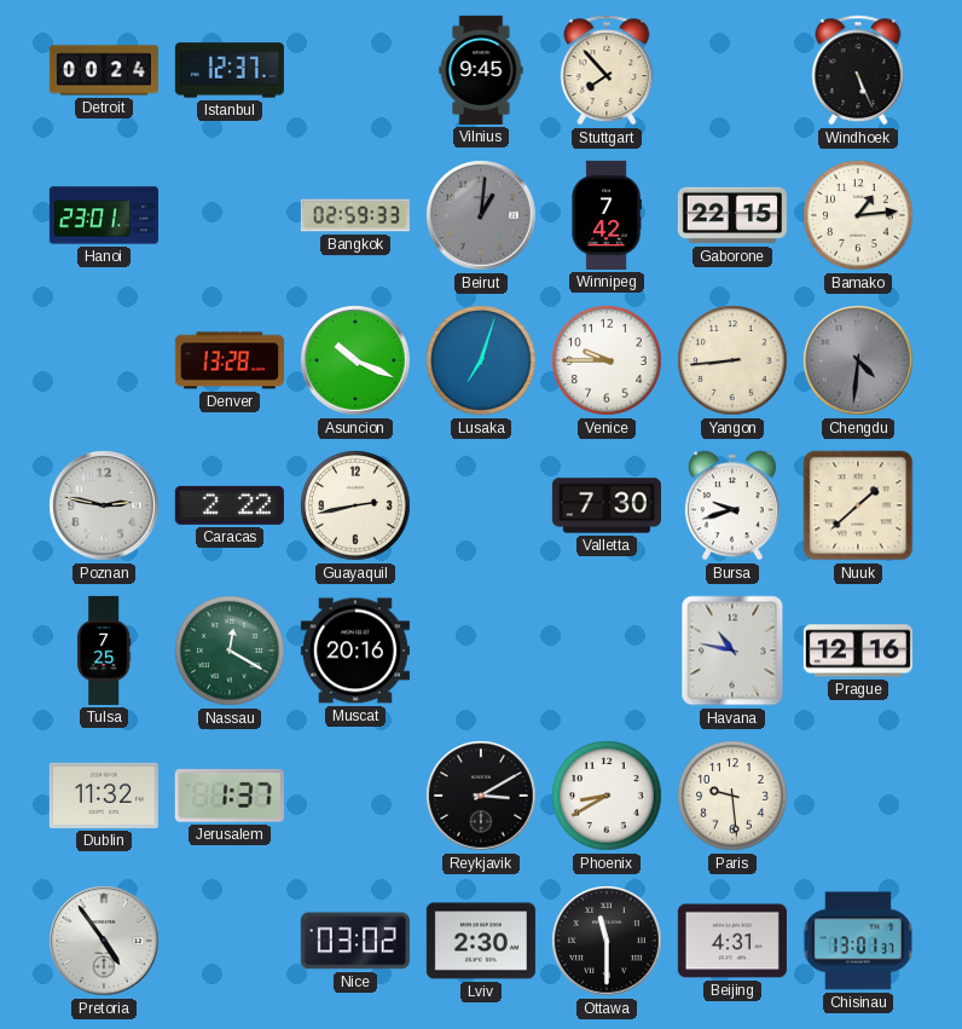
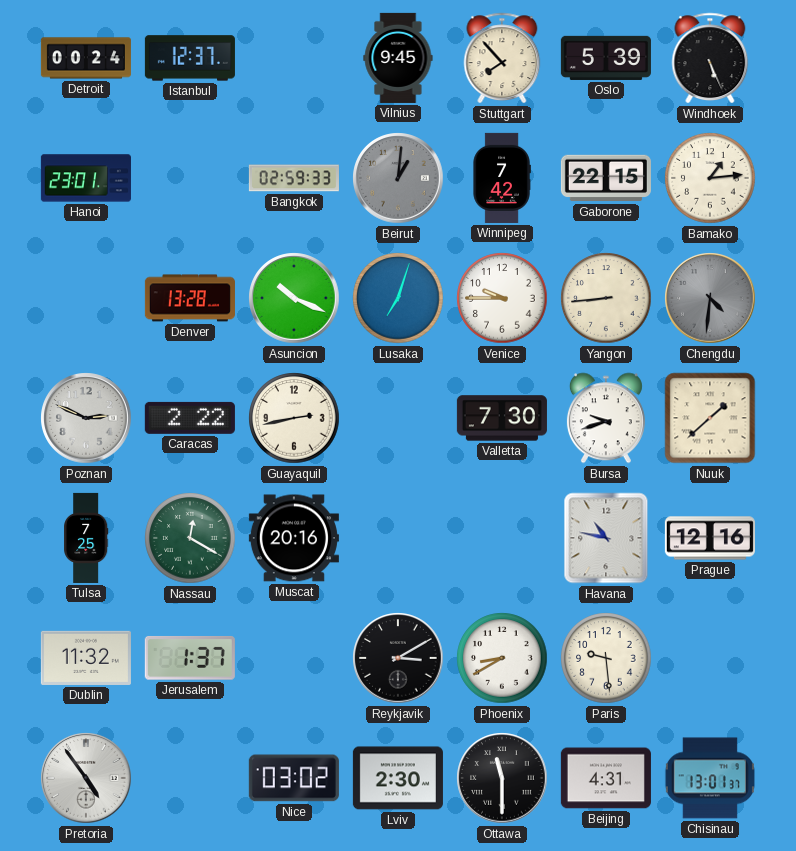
Oslo: none -> 5:39
Poznan: 2:47 -> 2:49
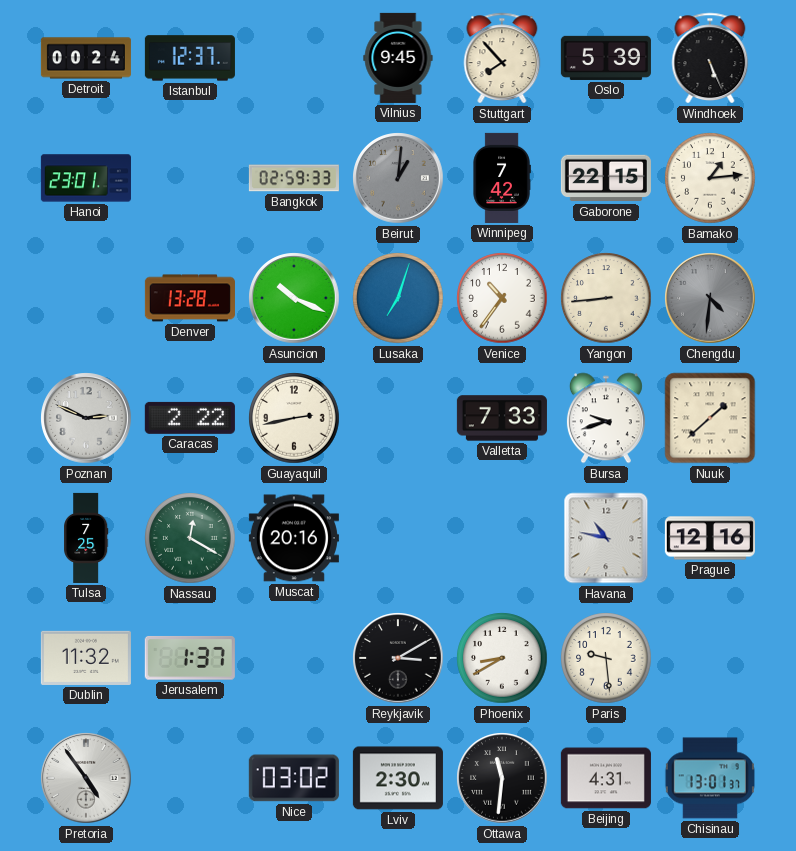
Venice: 9:45 -> 10:36
Valletta: 7:30 -> 7:33
Ottawa: 11:30 -> 11:31
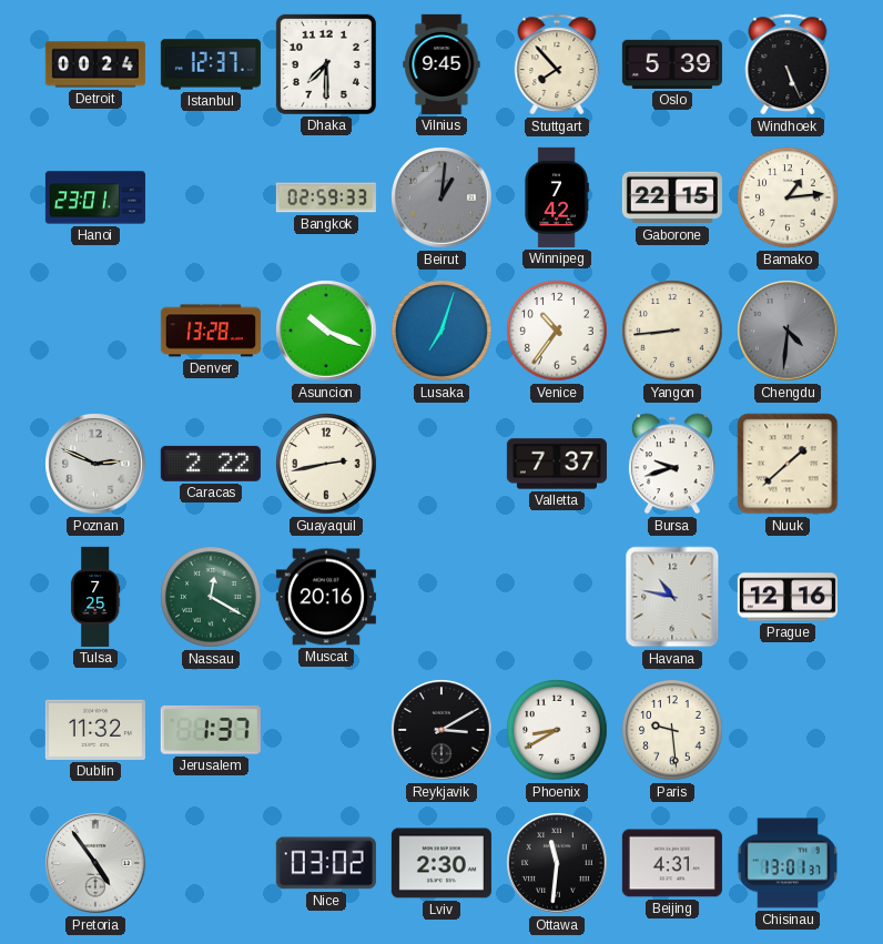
Dhaka: none -> 7:30
Valletta: 7:33 -> 7:37
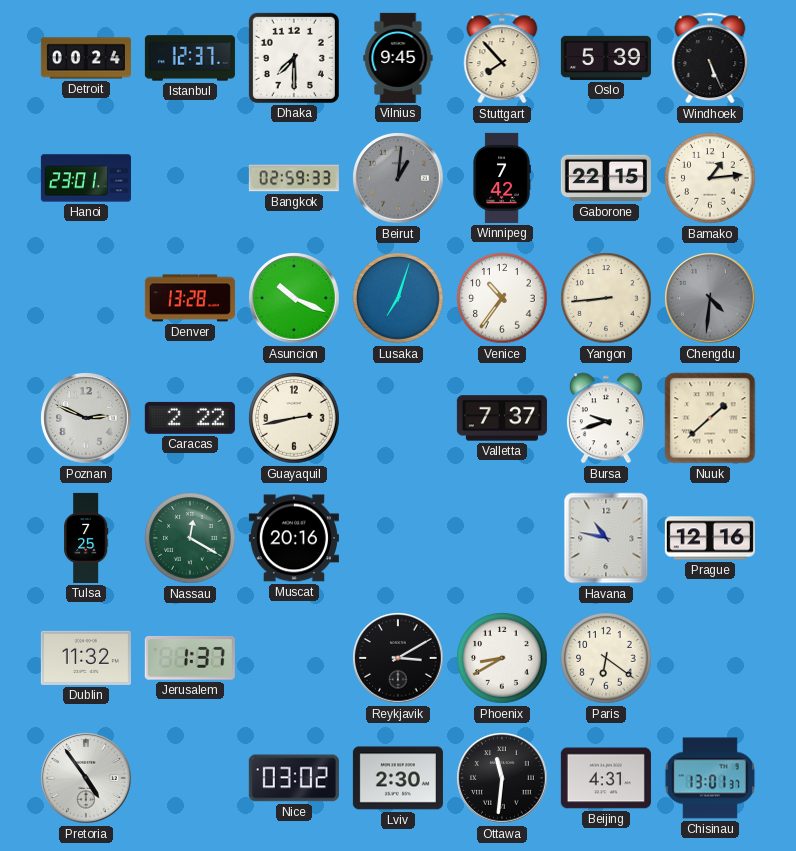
Paris: 9:29 -> 6:21
